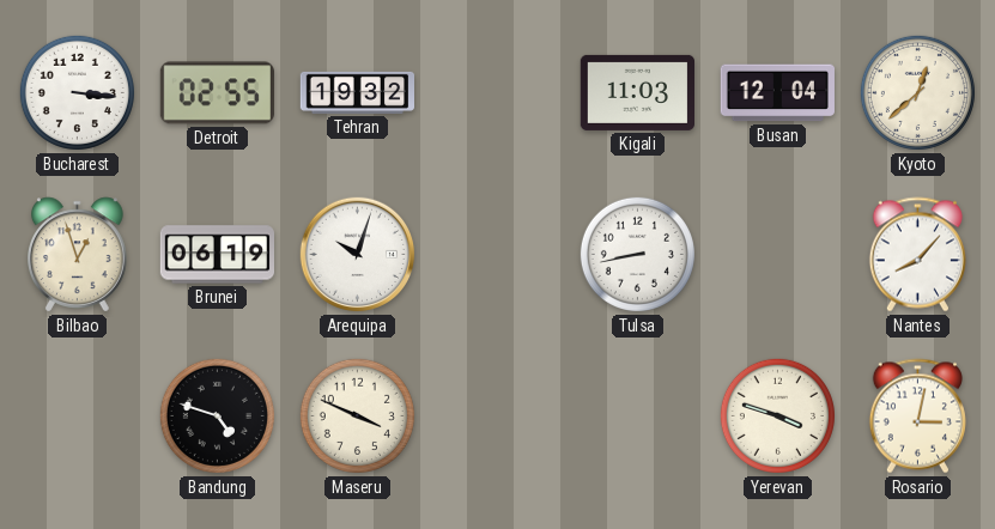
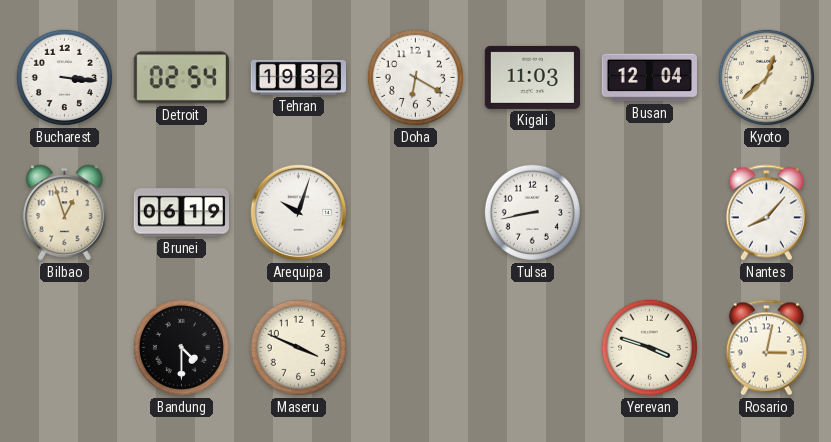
Detroit: 02:55 -> 02:54
Doha: none -> 6:20
Bandung: 4:48 -> 4:30
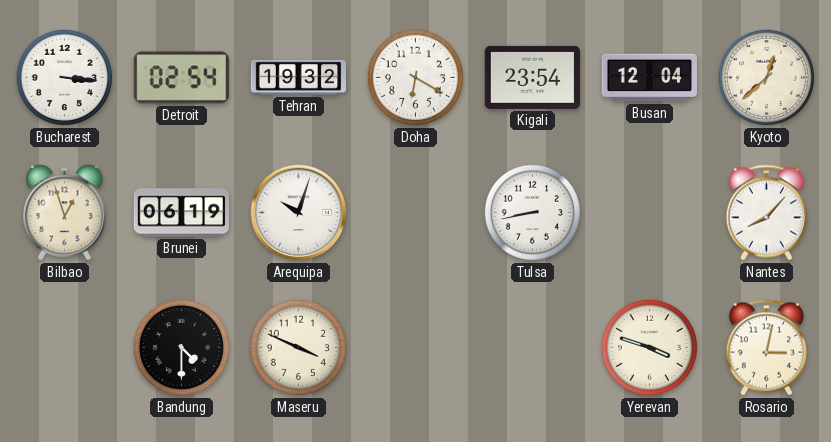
Kigali: 11:03 -> 23:54
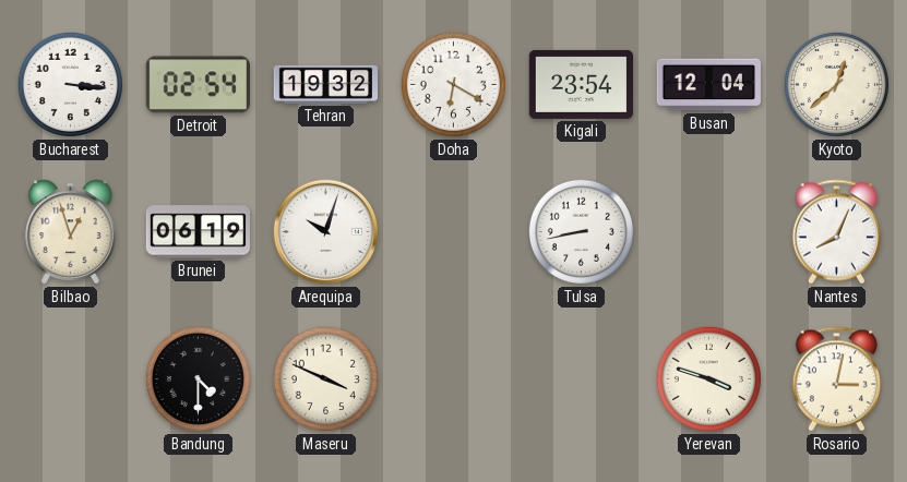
Nantes: 8:07 -> 8:04
